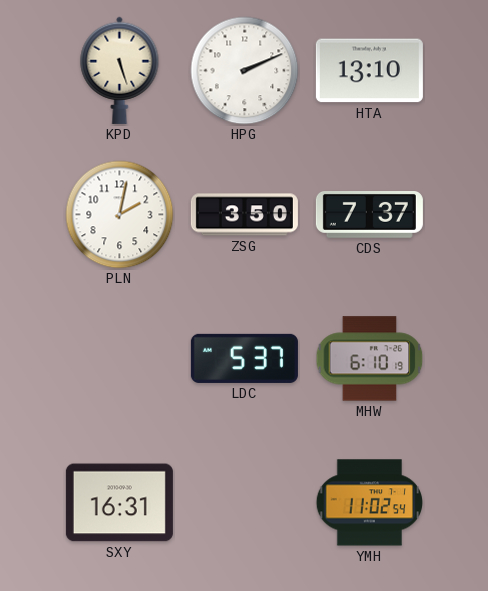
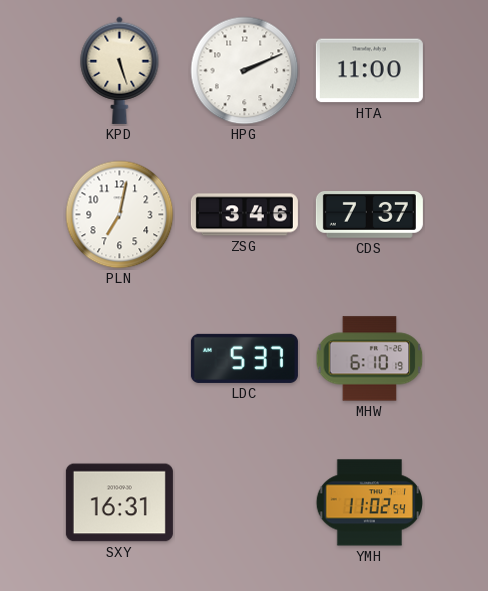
HTA: 13:10 -> 11:00
PLN: 2:02 -> 7:02
ZSG: 3:50 -> 3:46
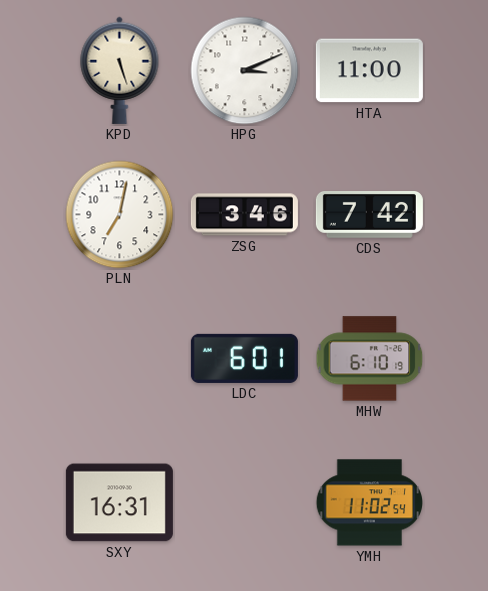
HPG: 2:11 -> 3:11
CDS: 7:37 -> 7:42
LDC: 5:37 -> 6:01
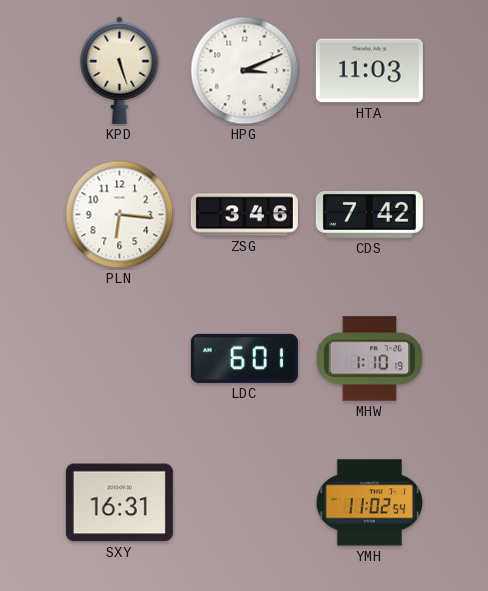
HTA: 11:00 -> 11:03
PLN: 7:02 -> 6:16
MHW: 6:10 -> 1:10
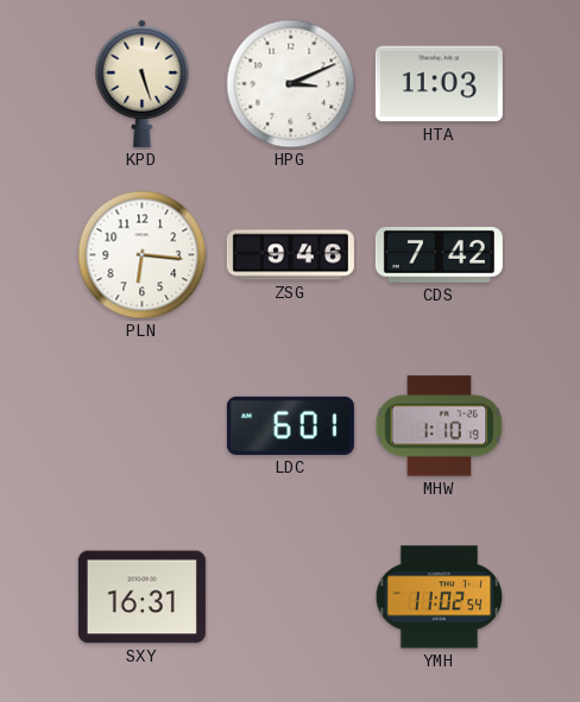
ZSG: 3:46 -> 9:46
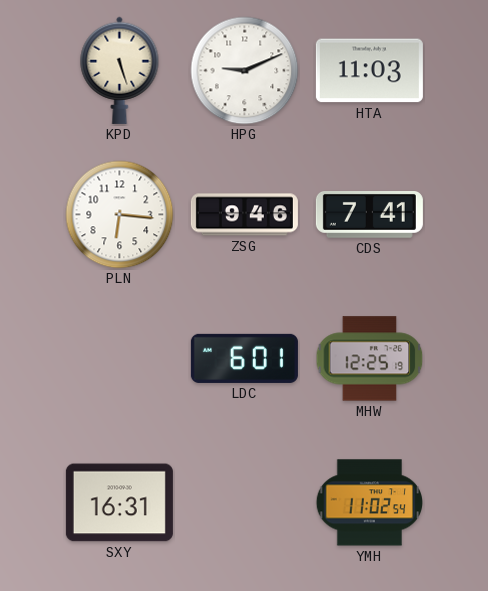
HPG: 3:11 -> 9:11
CDS: 7:42 -> 7:41
MHW: 1:10 -> 12:25
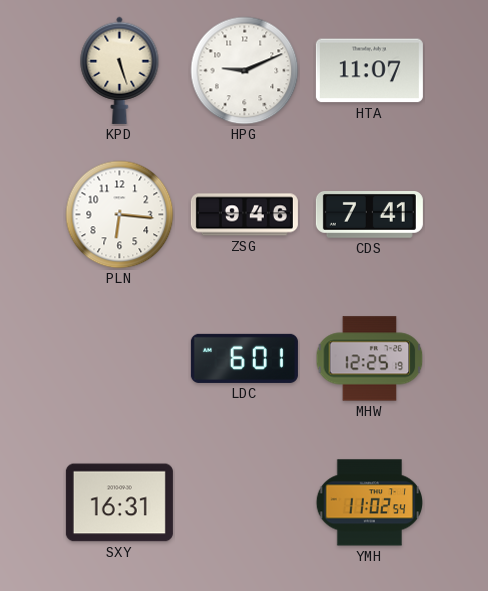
HTA: 11:03 -> 11:07
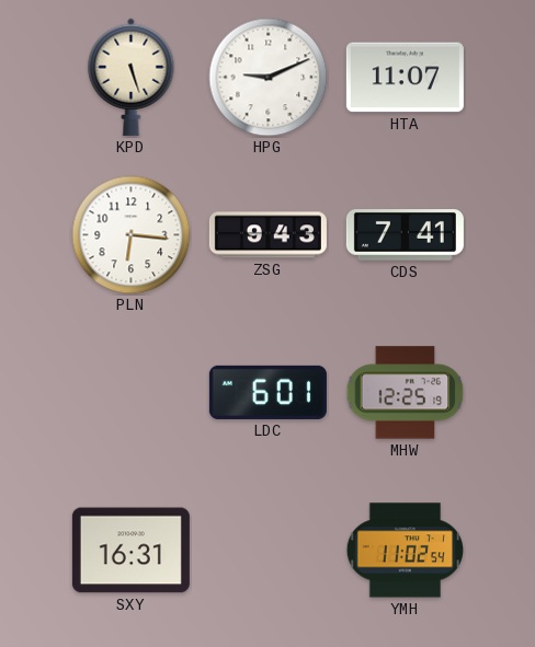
ZSG: 9:46 -> 9:43
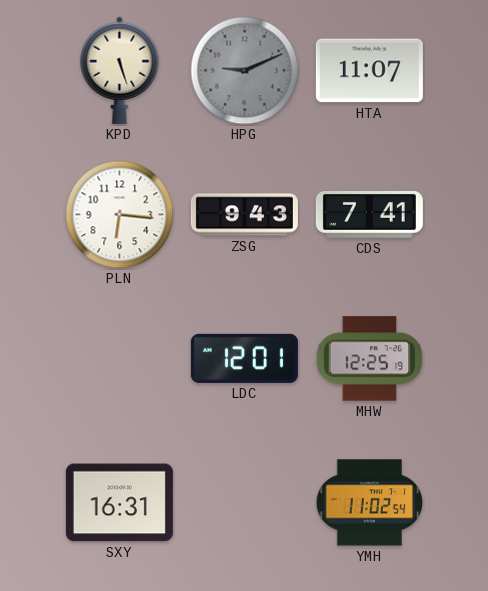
HPG dial: white -> grey
LDC: 6:01 -> 12:01
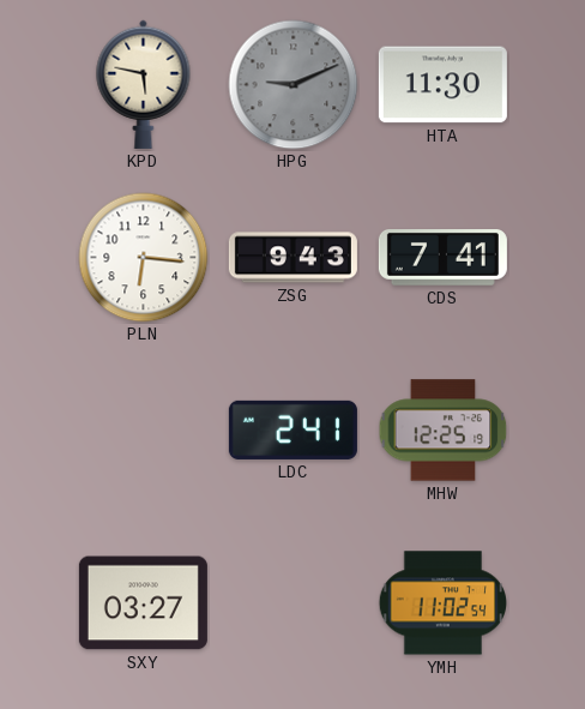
KPD: 5:27 -> 5:47
HTA: 11:07 -> 11:30
LDC: 12:01 -> 2:41
SXY: 16:31 -> 03:27
